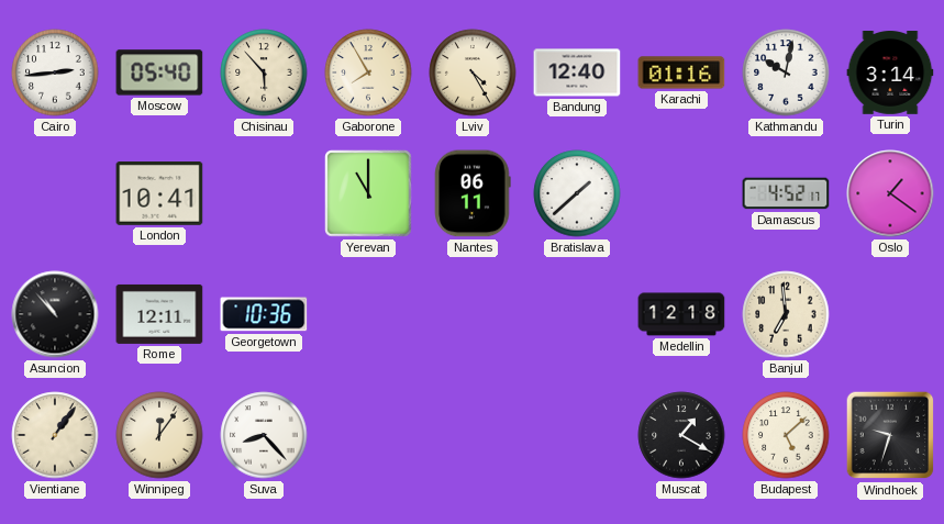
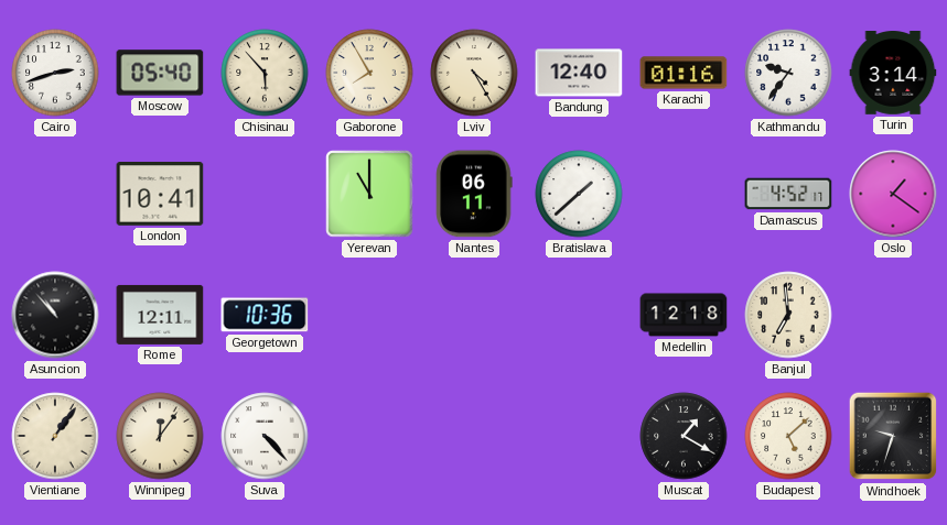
Cairo: 2:44 -> 2:42
Kathmandu: 10:02 -> 9:36
Suva: 8:23 -> 4:23
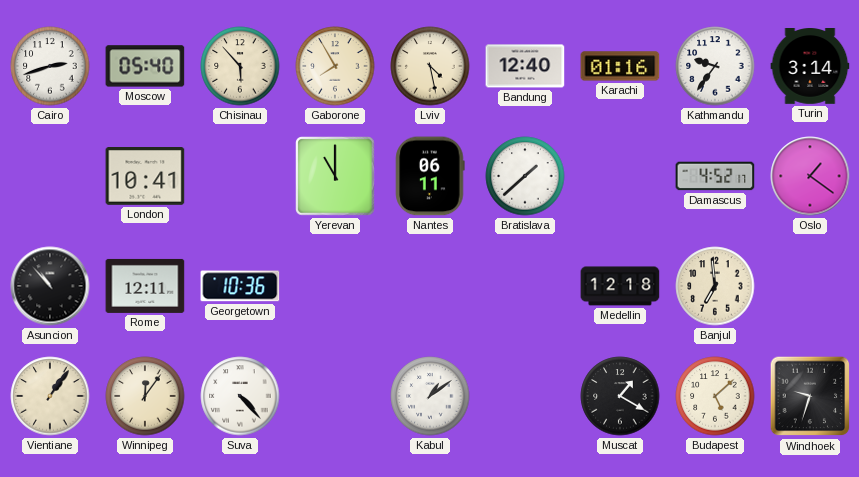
Lviv: 4:25 -> 4:28
Kabul: none -> 1:09
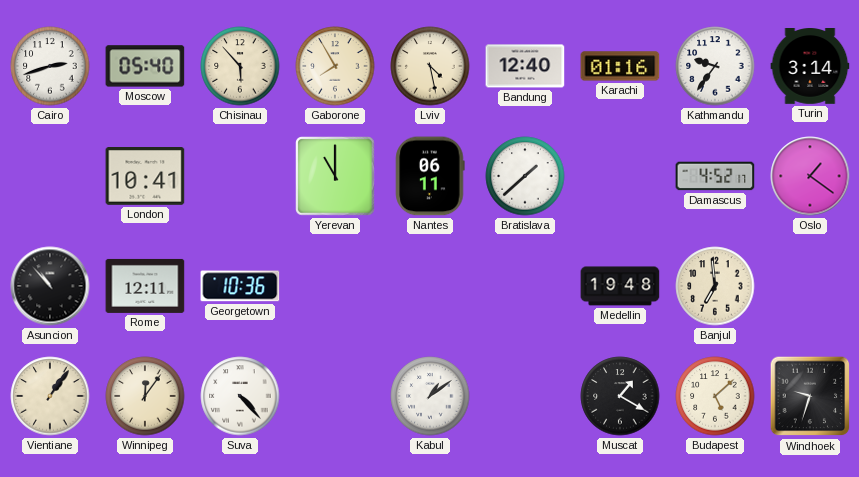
Medellin: 12:18 -> 19:48
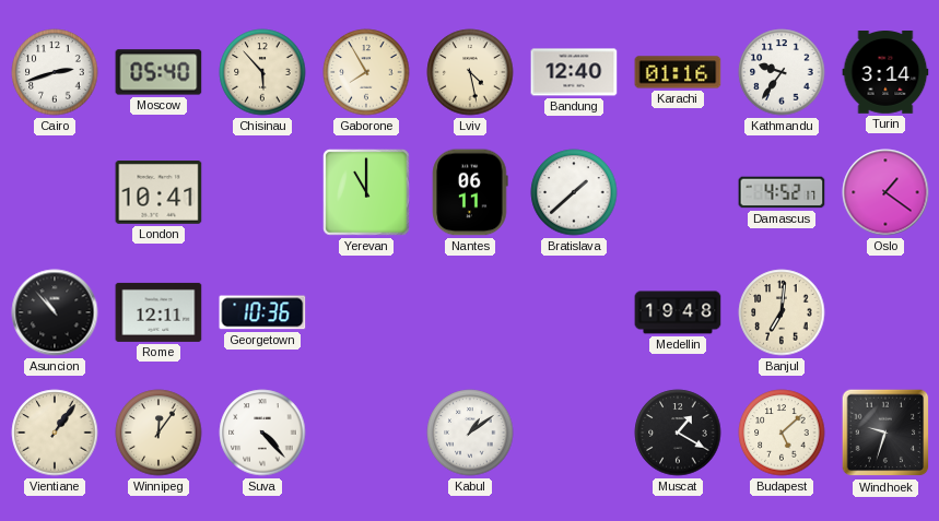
Banjul: 6:59 -> 7:01
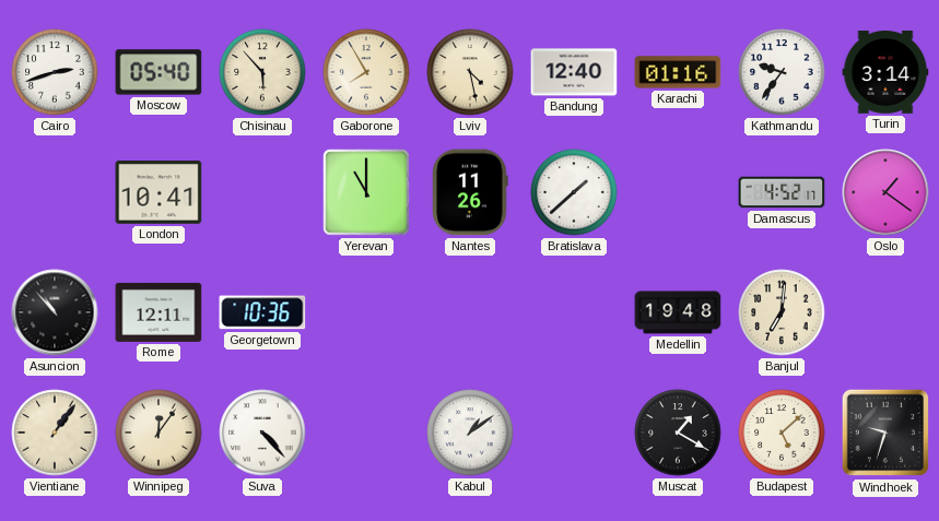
Nantes: 06:11 -> 11:26
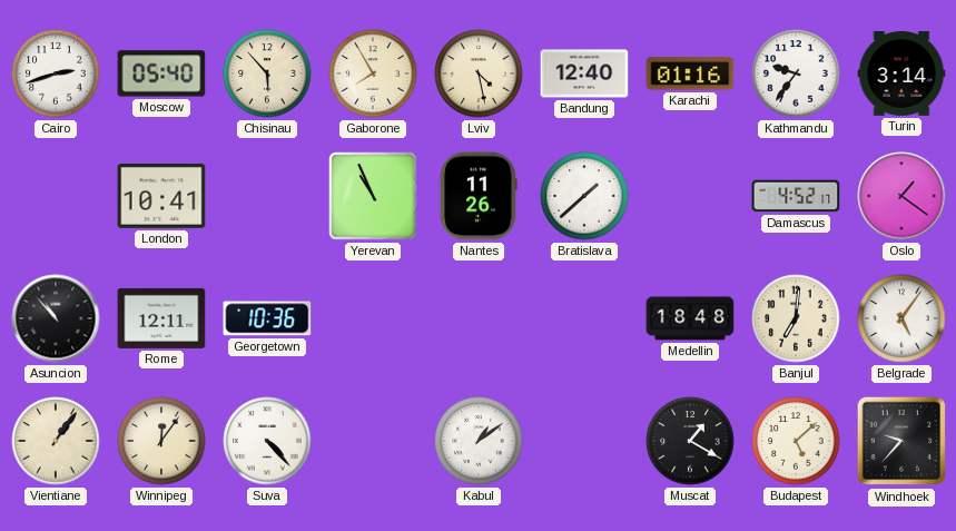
Yerevan: 11:00 -> 10:56
Medellin: 19:48 -> 18:48
Belgrade: none -> 5:06
Windhoek: 9:33 -> 9:37
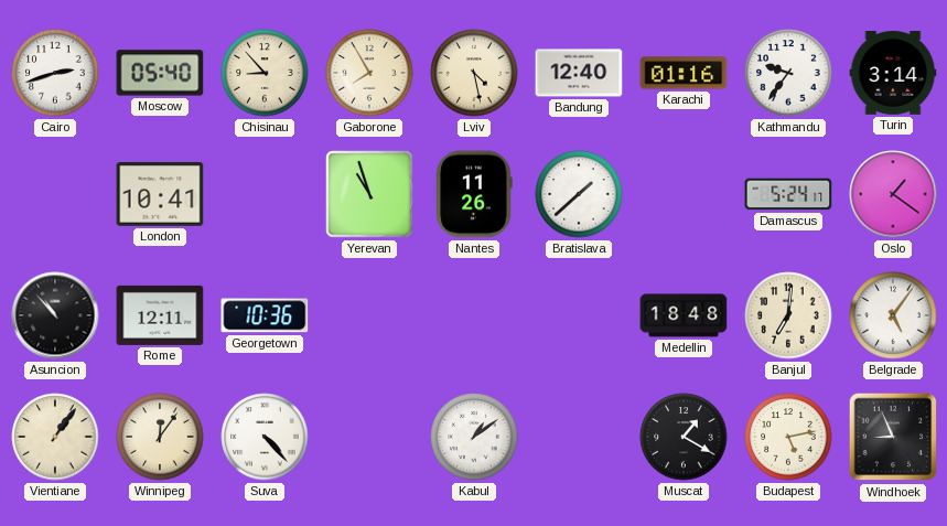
Chisinau: 5:53 -> 8:53
Yerevan: 10:56 -> 10:57
Damascus: 4:52 -> 5:24
Budapest: 5:08 -> 5:13
Windhoek: 9:37 -> 8:56
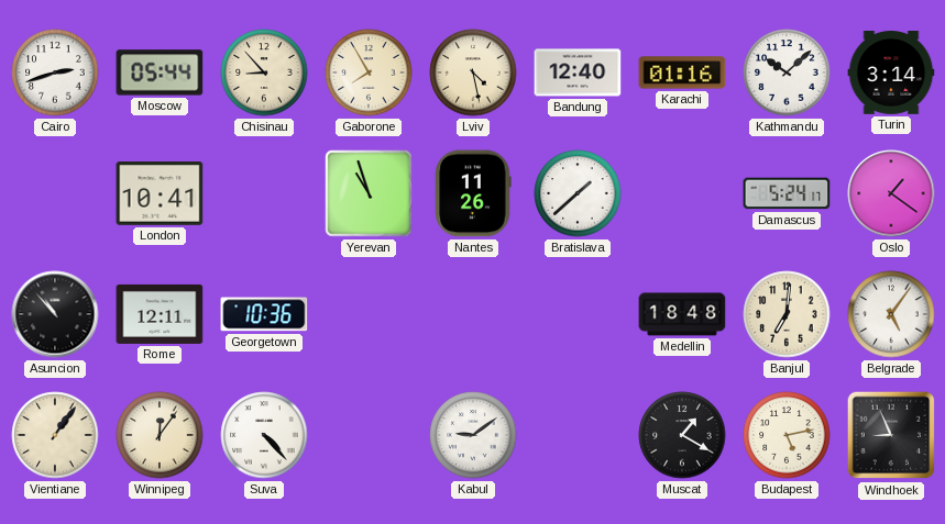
Moscow: 05:40 -> 05:44
Kathmandu: 9:36 -> 10:08
Kabul: 1:09 -> 9:09
